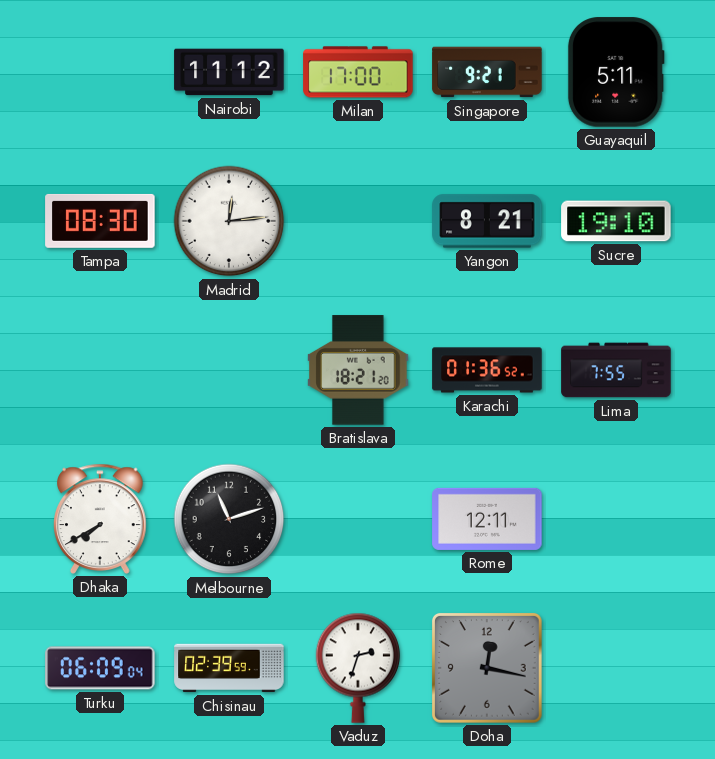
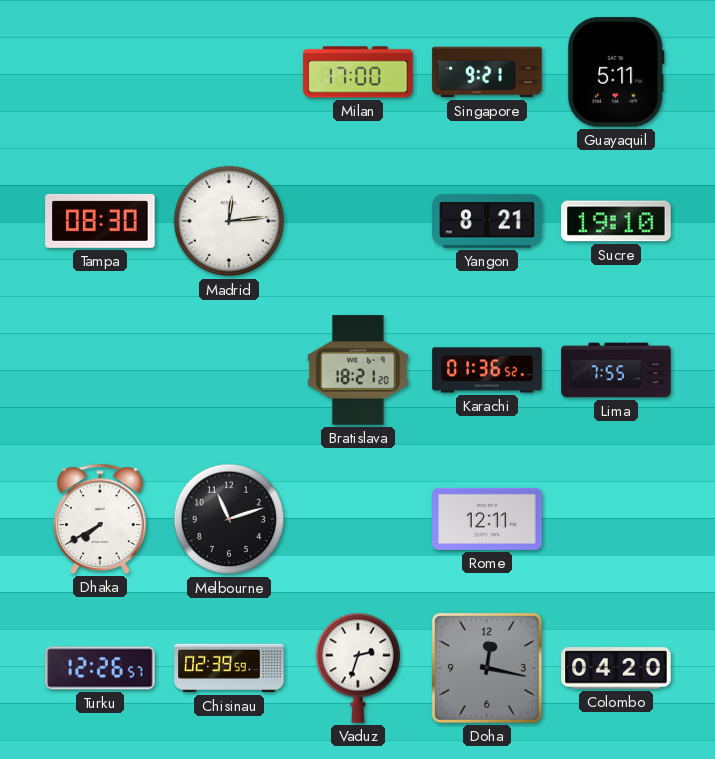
Nairobi: 11:12 -> none
Turku: 06:09 -> 12:26
Colombo: none -> 04:20
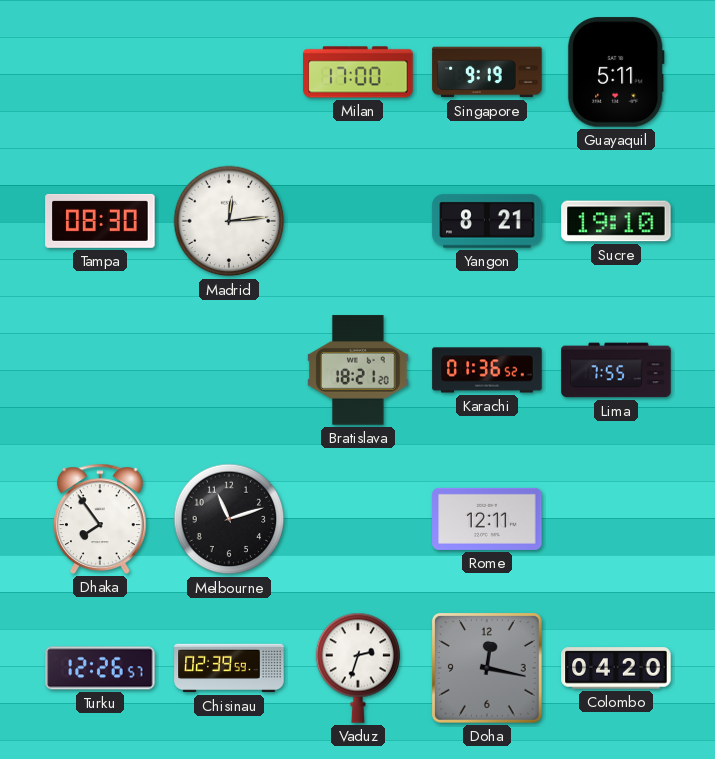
Singapore: 9:21 -> 9:19
Dhaka: 7:40 -> 7:54
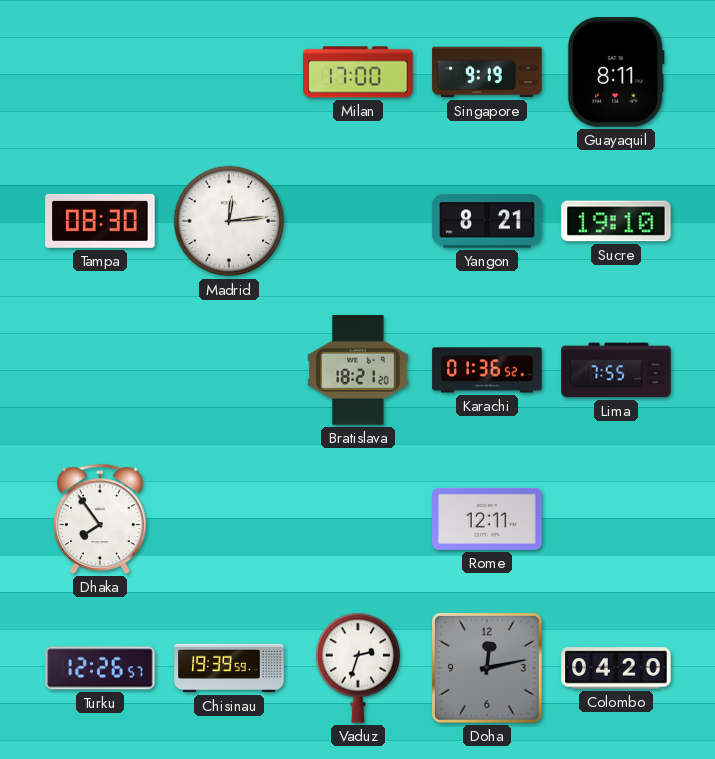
Guayaquil: 5:11 -> 8:11
Melbourne: 11:12 -> none
Chisinau: 02:39 -> 19:39
Doha: 12:17 -> 12:13
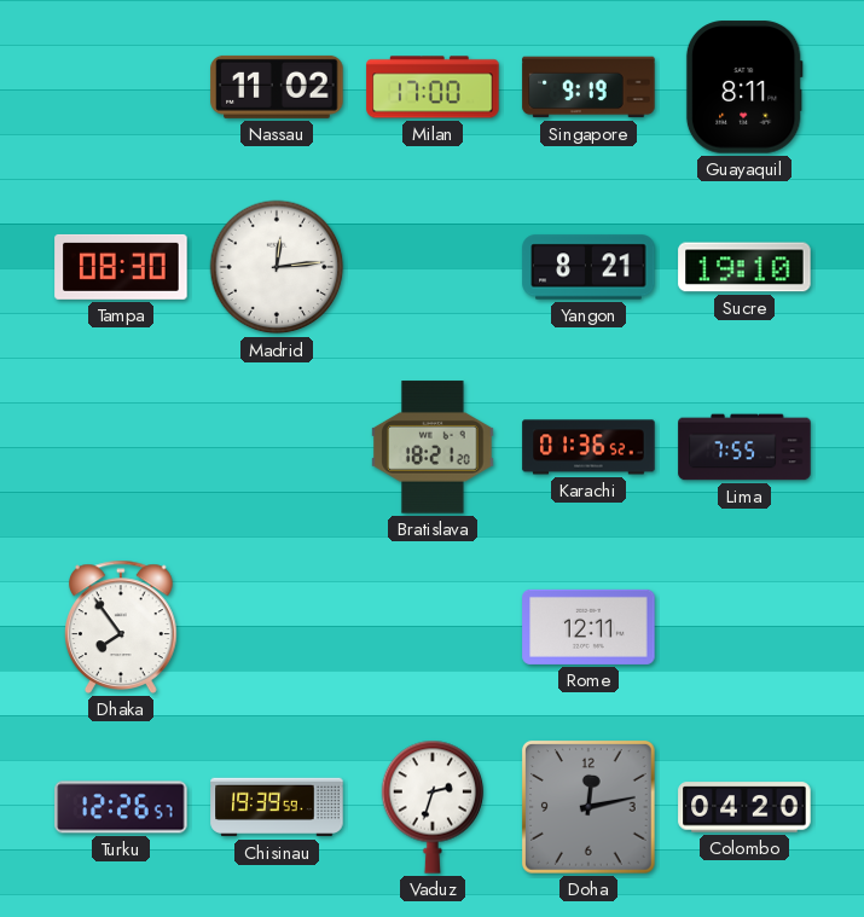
Nassau: none -> 11:02
